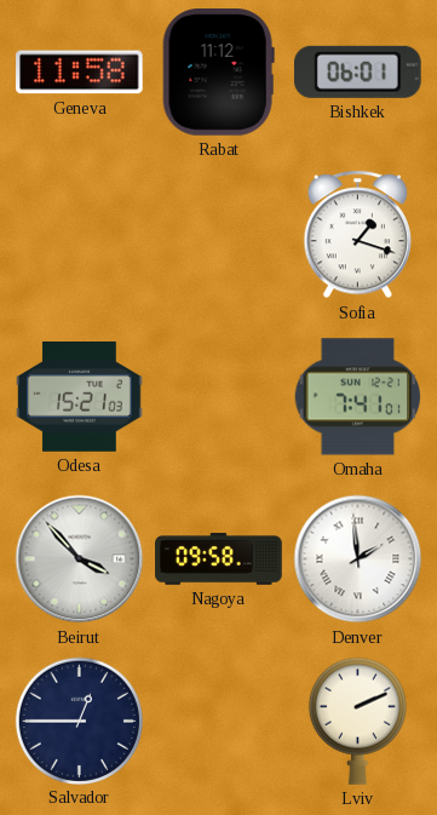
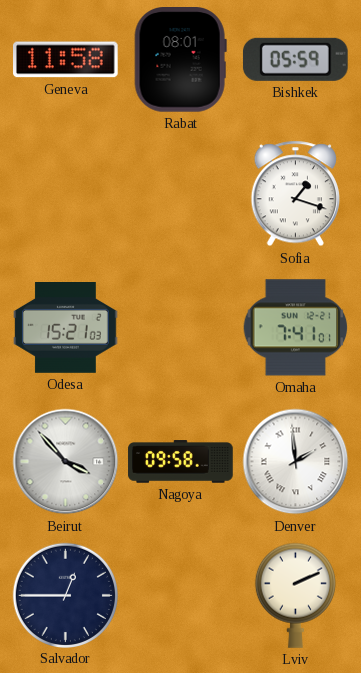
Rabat: 11:12 -> 08:01
Bishkek: 06:01 -> 05:59
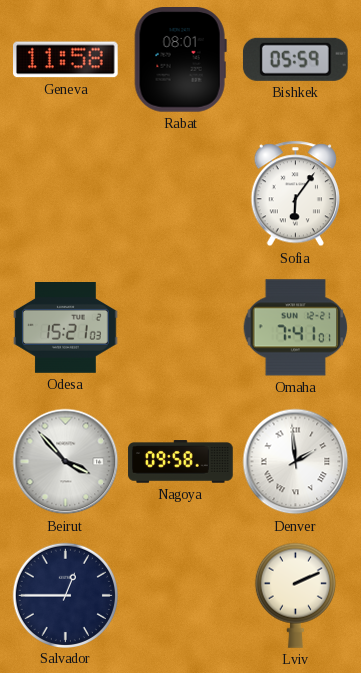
Sofia: 1:18 -> 6:06
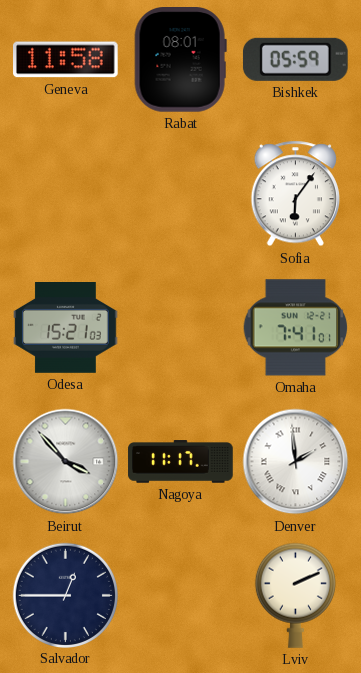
Nagoya: 09:58 -> 11:17
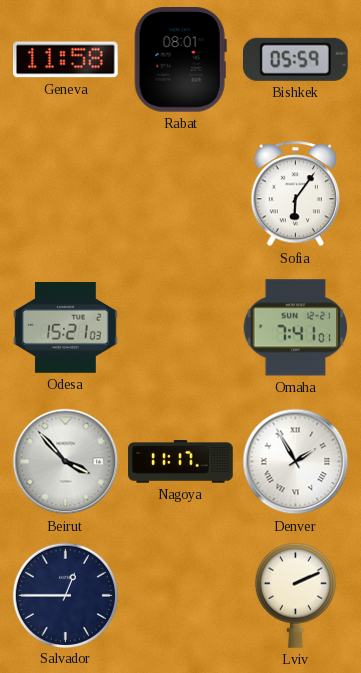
Denver: 1:59 -> 1:55
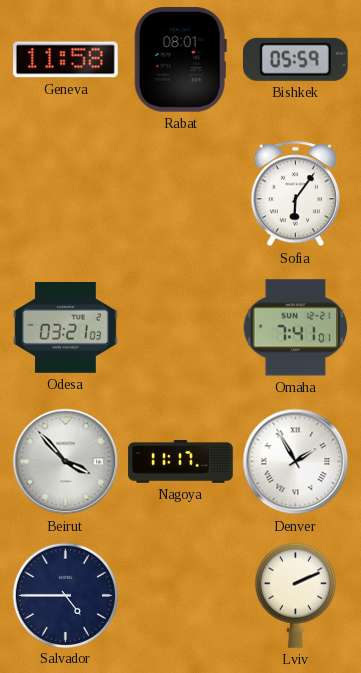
Odesa: 15:21 -> 03:21
Salvador: 12:45 -> 4:45
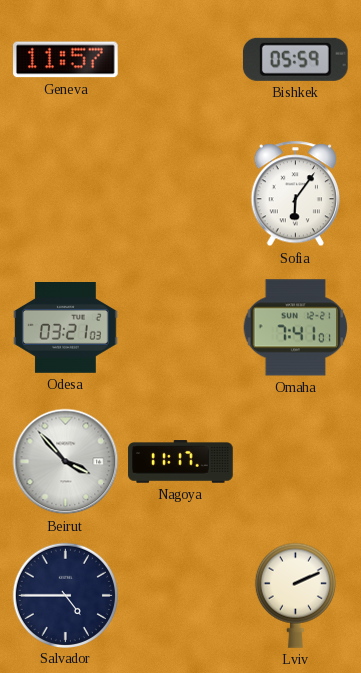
Geneva: 11:58 -> 11:57
Rabat: 08:01 -> none
Denver: 1:55 -> none
